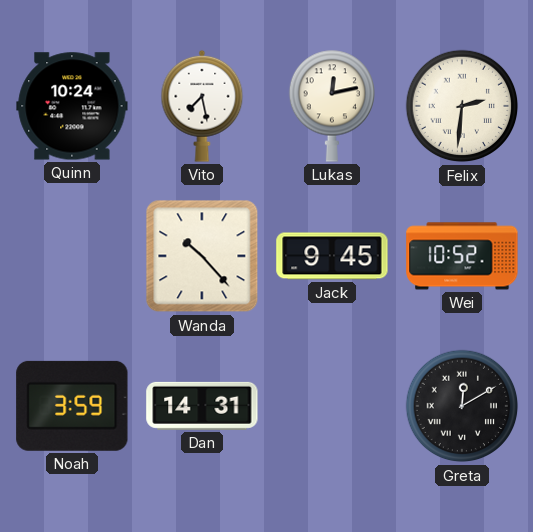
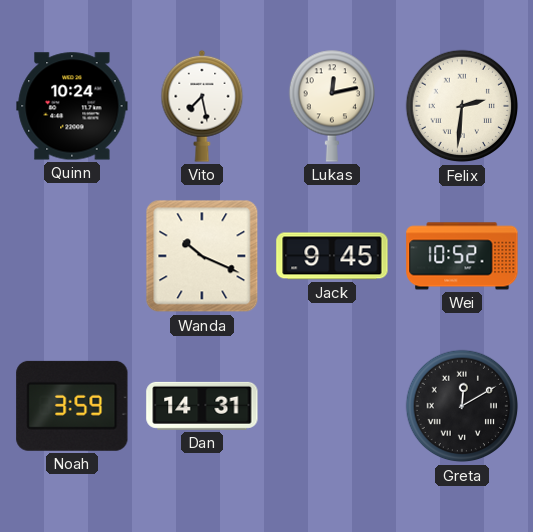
Wanda: 10:23 -> 10:19
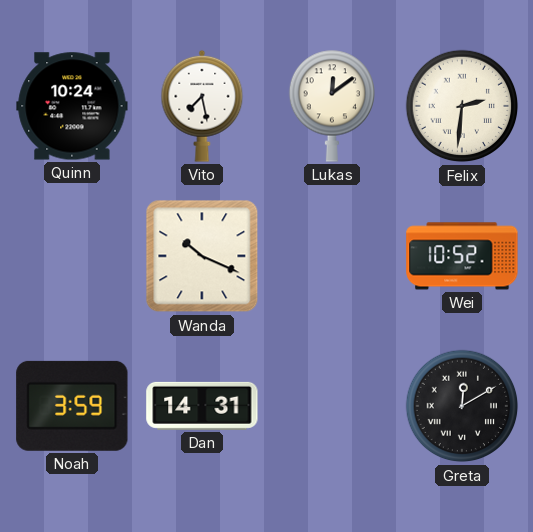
Lukas: 12:13 -> 12:09
Jack: 9:45 -> none
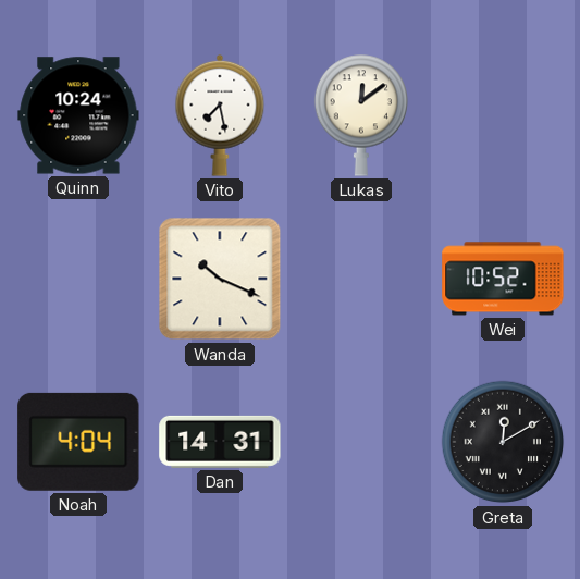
Felix: 2:31 -> none
Noah: 3:59 -> 4:04
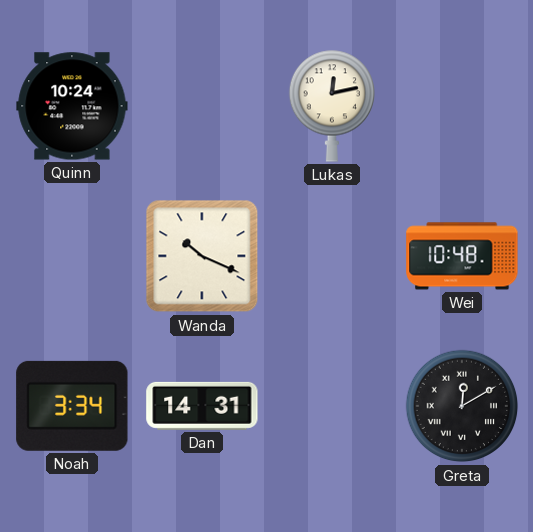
Vito: 7:28 -> none
Lukas: 12:09 -> 12:13
Wei: 10:52 -> 10:48
Noah: 4:04 -> 3:34
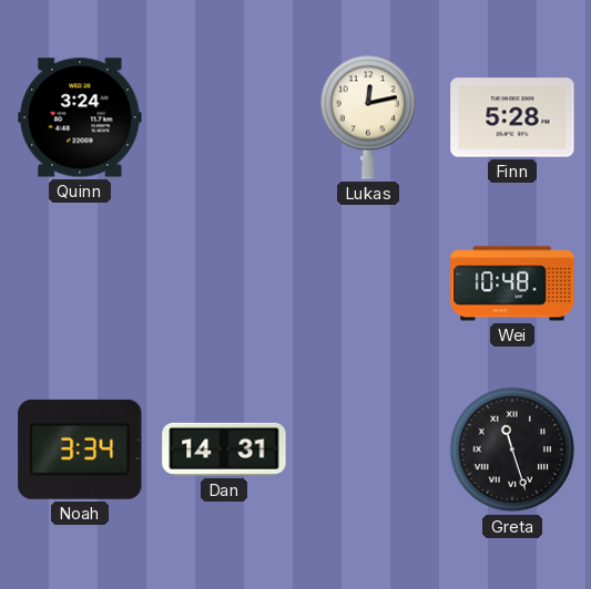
Quinn: 10:24 -> 3:24
Finn: none -> 5:28
Wanda: 10:19 -> none
Greta: 12:10 -> 11:27
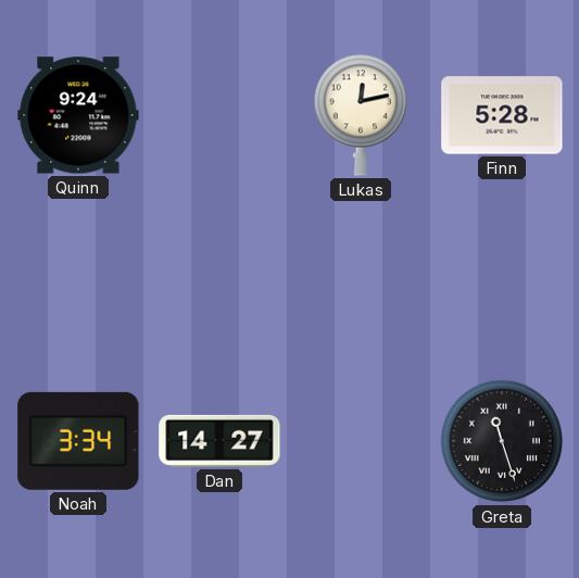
Quinn: 3:24 -> 9:24
Wei: 10:48 -> none
Dan: 14:31 -> 14:27
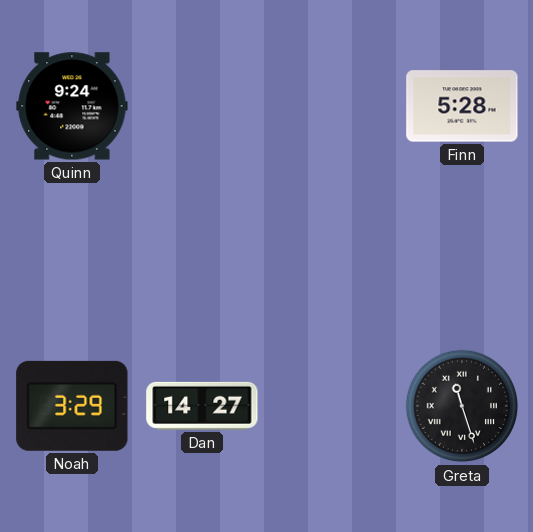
Lukas: 12:13 -> none
Noah: 3:34 -> 3:29
